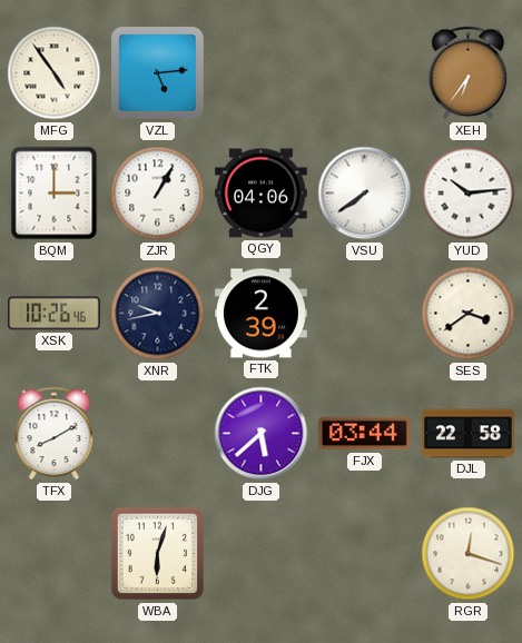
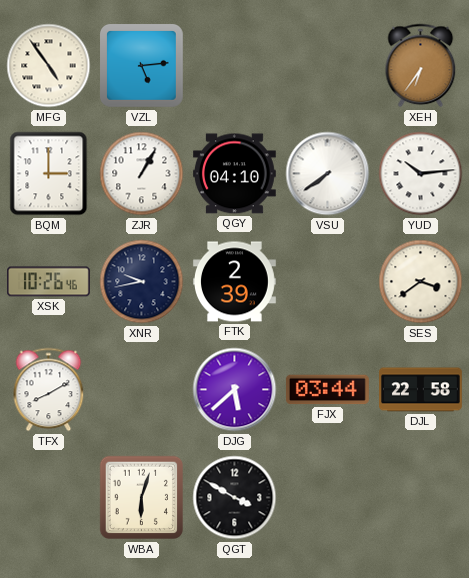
QGY: 04:06 -> 04:10
QGT: none -> 3:50
RGR: 12:18 -> none
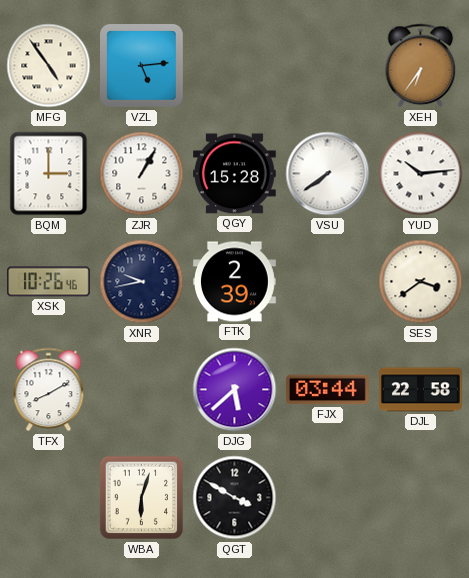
QGY: 04:10 -> 15:28
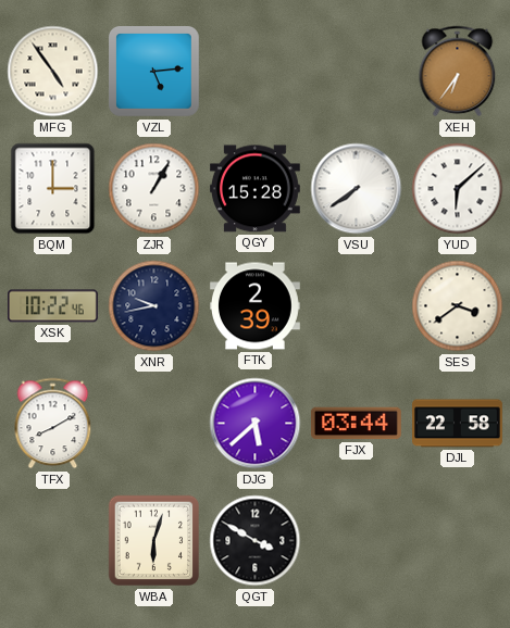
YUD: 10:14 -> 6:08
XSK: 10:26 -> 10:22
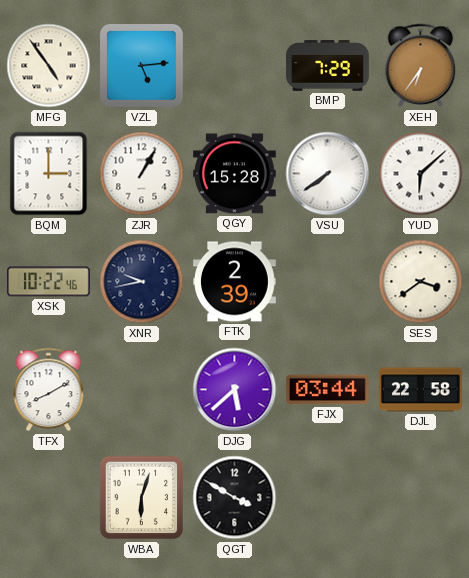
BMP: none -> 7:29
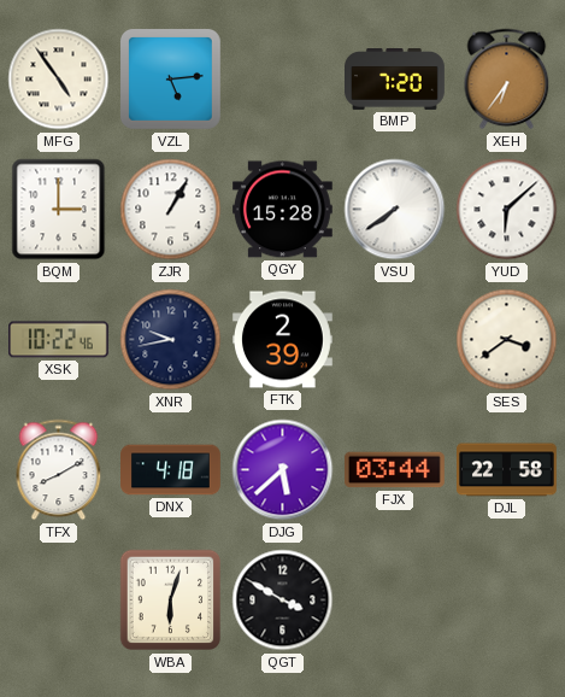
BMP: 7:29 -> 7:20
DNX: none -> 4:18
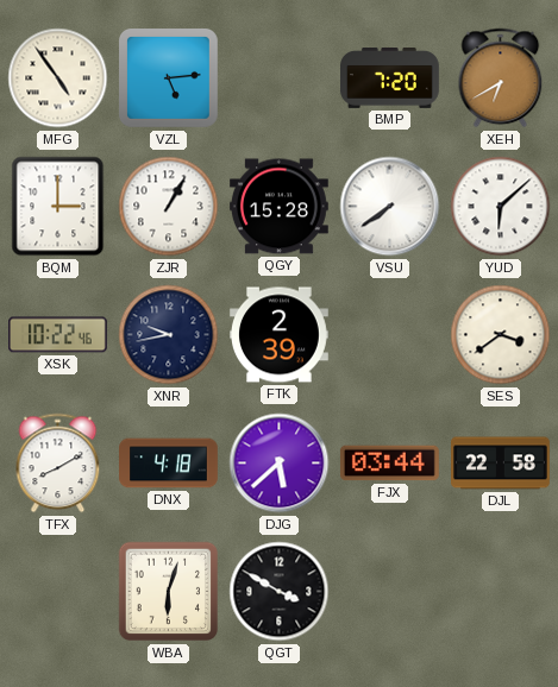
XEH: 6:36 -> 6:40
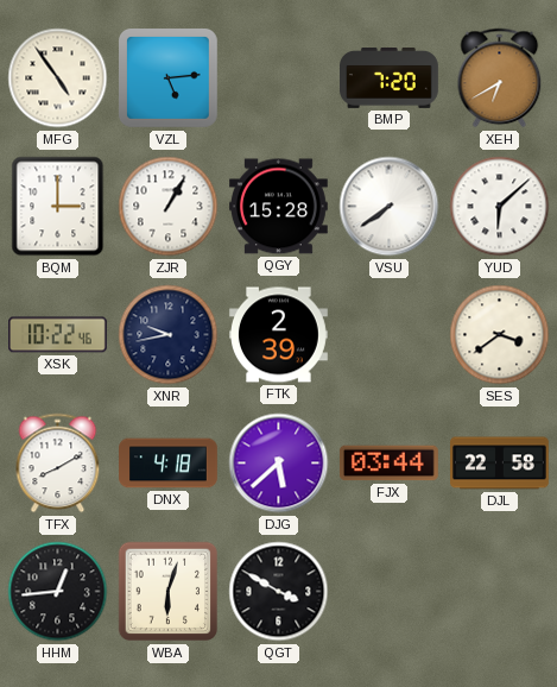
HHM: none -> 12:44
